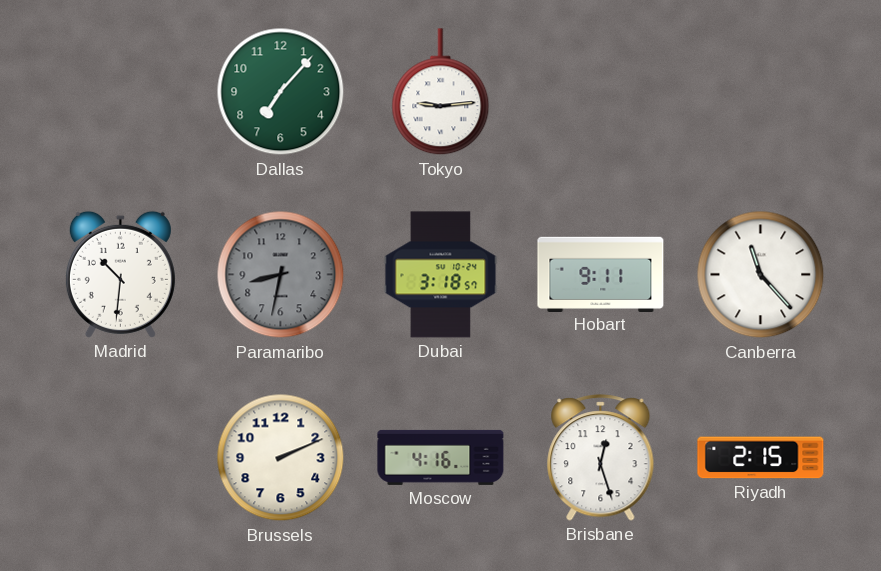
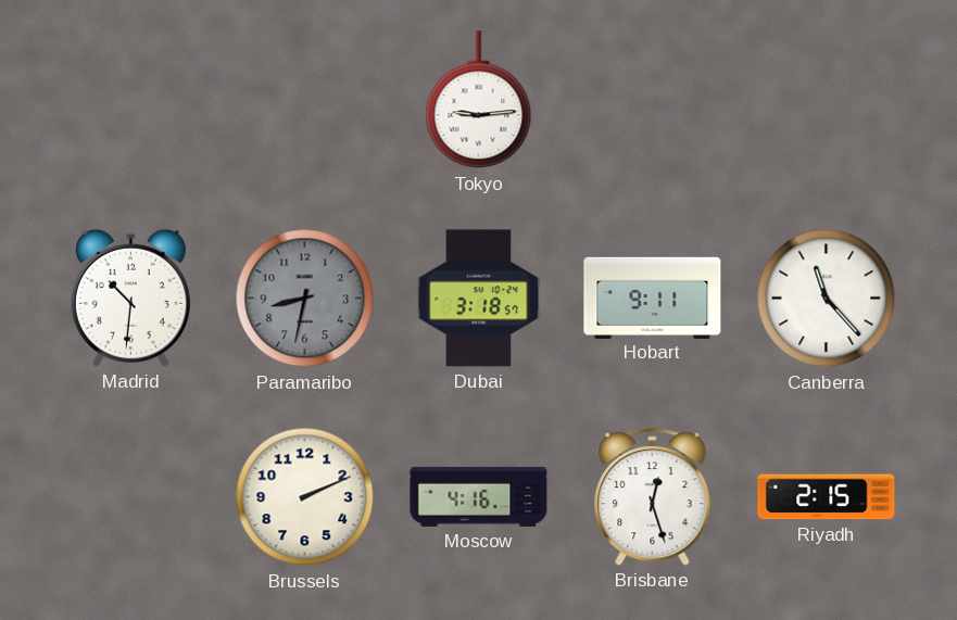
Dallas: 7:07 -> none
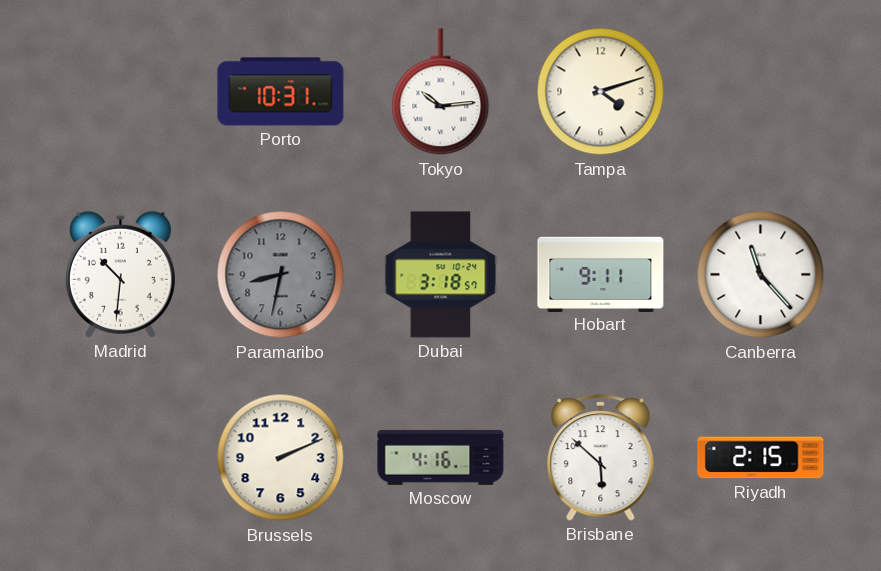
Porto: none -> 10:31
Tokyo: 9:14 -> 10:14
Tampa: none -> 4:12
Brisbane: 12:27 -> 5:52
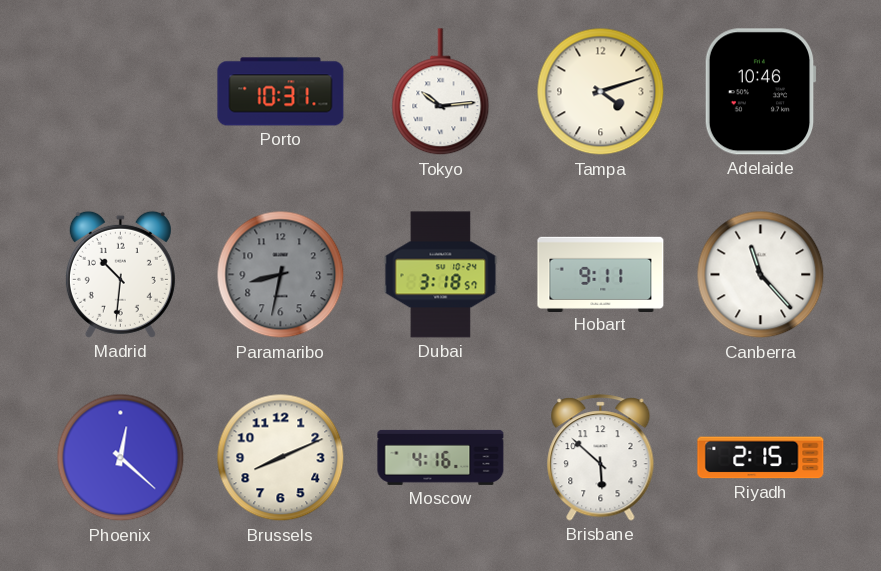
Adelaide: none -> 10:46
Phoenix: none -> 12:22
Brussels: 2:11 -> 8:11
